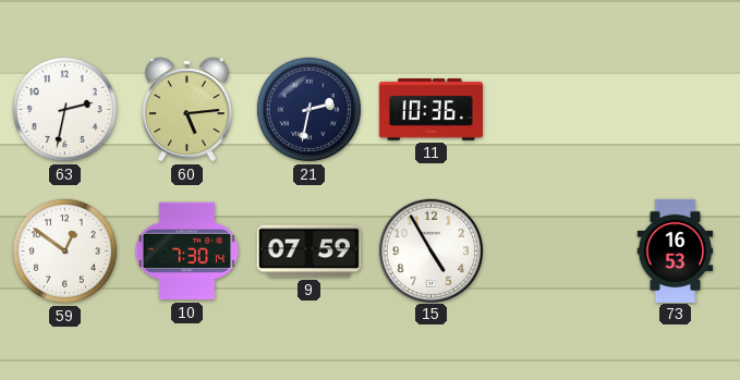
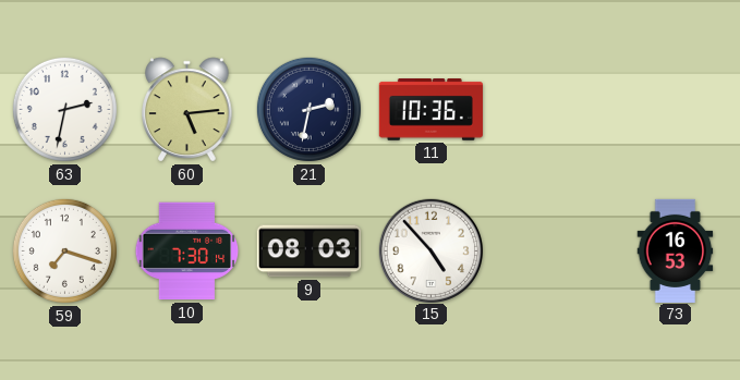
59: 12:51 -> 7:18
9: 07:59 -> 08:03
15: 4:55 -> 4:53
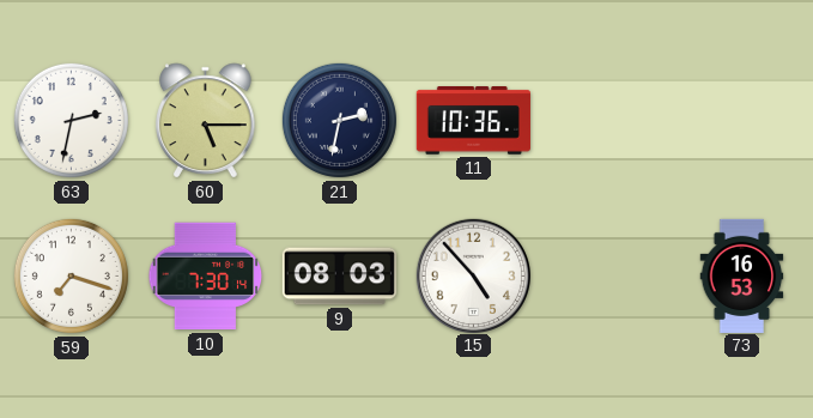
60: 5:14 -> 5:15
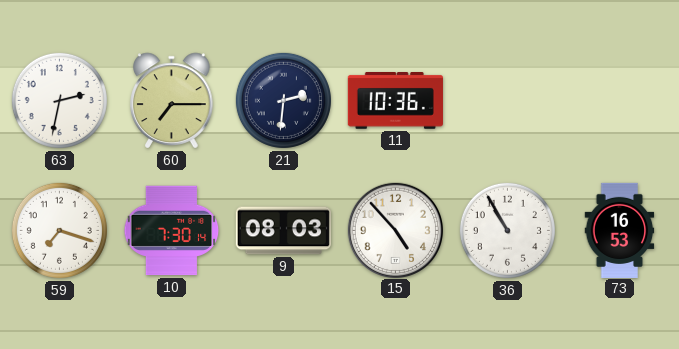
60: 5:15 -> 7:15
21: 2:32 -> 2:31
36: none -> 10:55
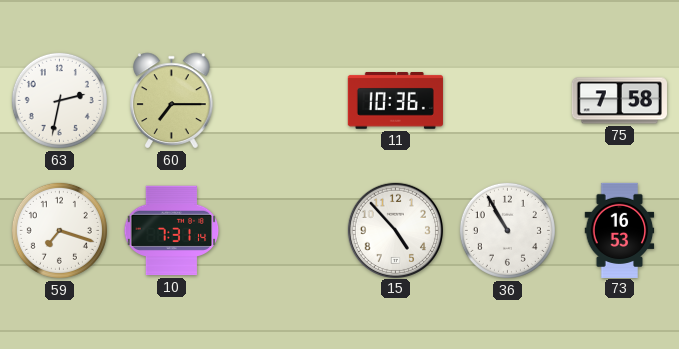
21: 2:31 -> none
75: none -> 7:58
10: 7:30 -> 7:31
9: 08:03 -> none
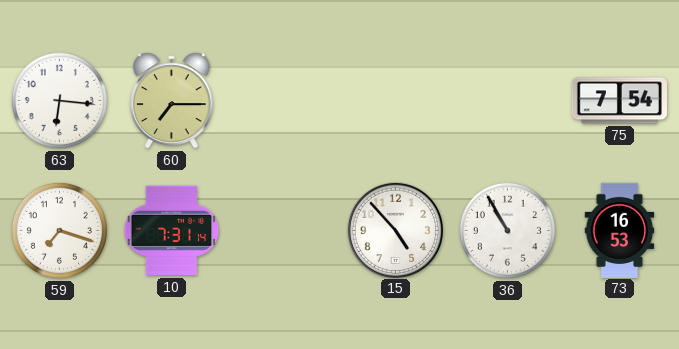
63: 2:32 -> 6:16
11: 10:36 -> none
75: 7:58 -> 7:54
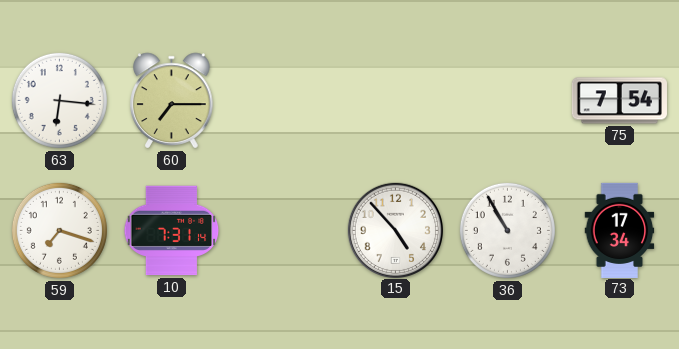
73: 16:53 -> 17:34
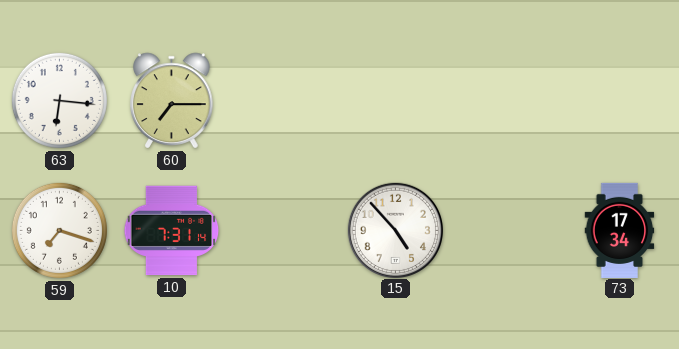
75: 7:54 -> none
36: 10:55 -> none
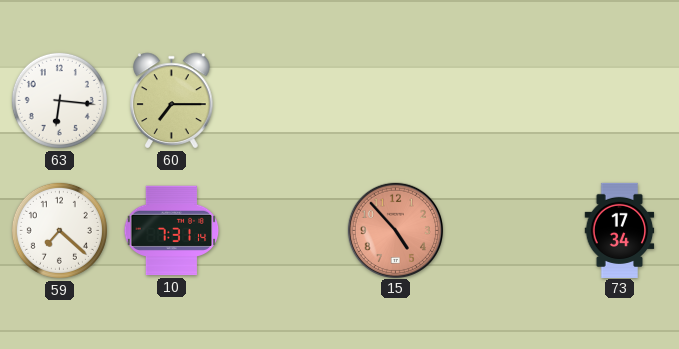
59: 7:18 -> 7:22
15 dial: white -> salmon
